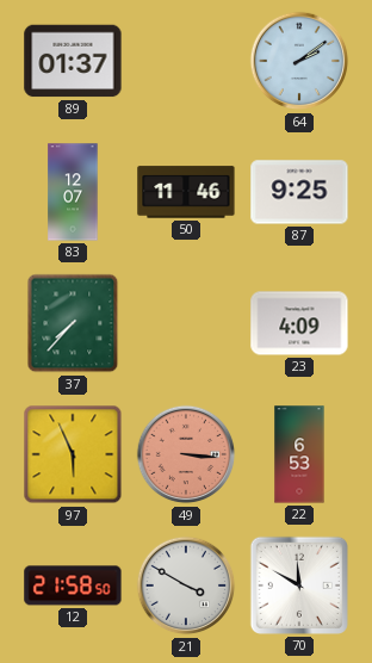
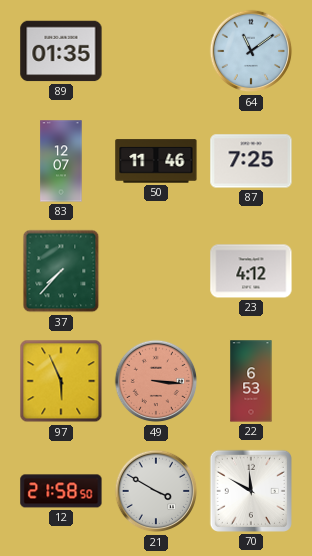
89: 01:37 -> 01:35
64: 2:09 -> 11:09
87: 9:25 -> 7:25
23: 4:09 -> 4:12
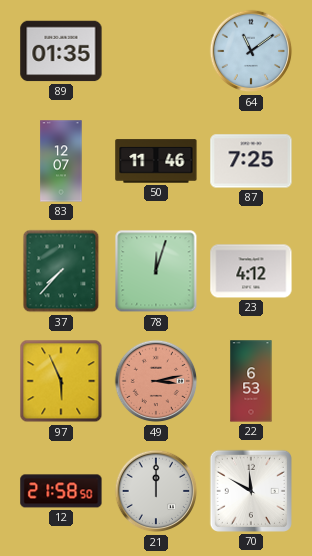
78: none -> 12:03
49: 3:16 -> 3:13
21: 3:50 -> 12:00
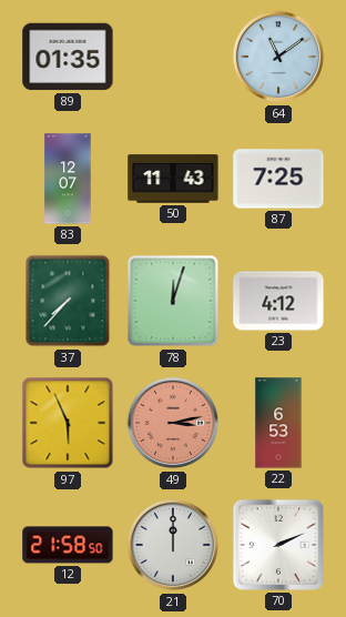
50: 11:46 -> 11:43
70: 11:50 -> 2:11
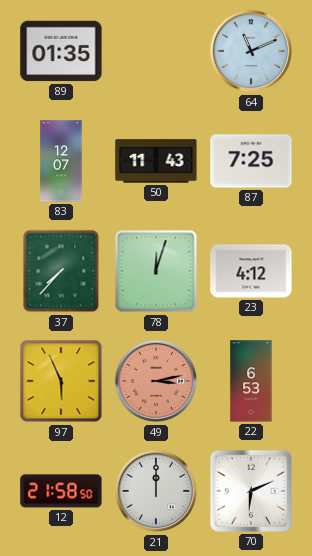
64: 11:09 -> 11:11
70: 2:11 -> 6:11
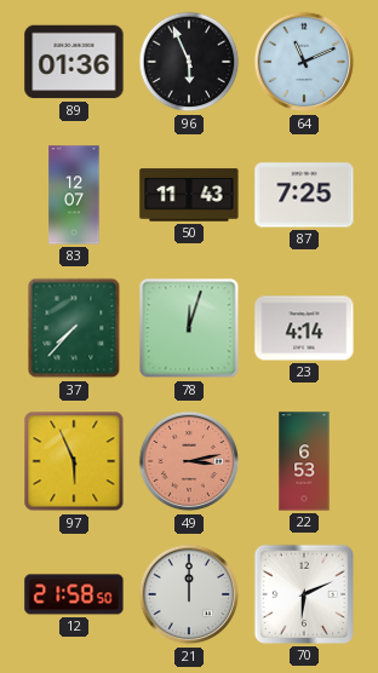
89: 01:35 -> 01:36
96: none -> 5:56
23: 4:12 -> 4:14
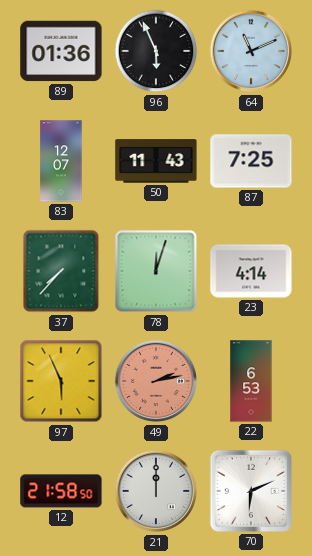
49: 3:13 -> 2:13
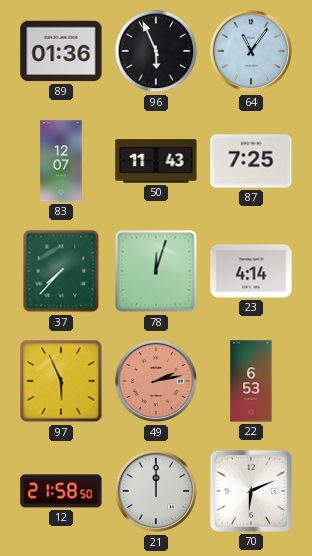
64: 11:11 -> 11:06
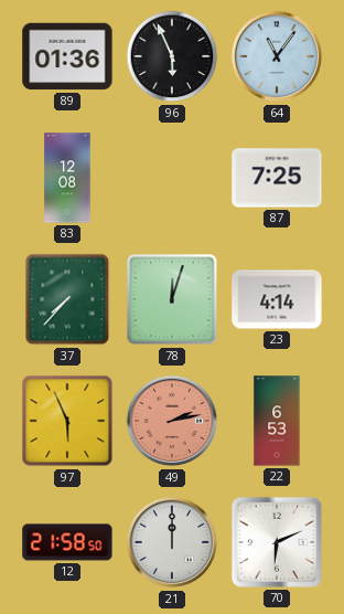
83: 12:07 -> 12:08
50: 11:43 -> none
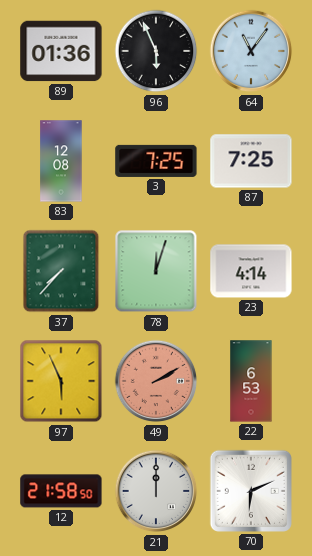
3: none -> 7:25
49: 2:13 -> 2:10
